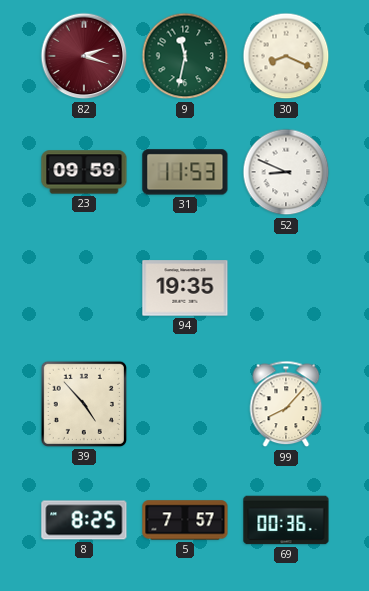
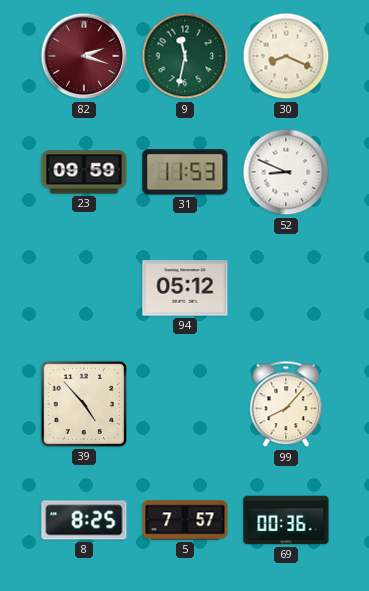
94: 19:35 -> 05:12
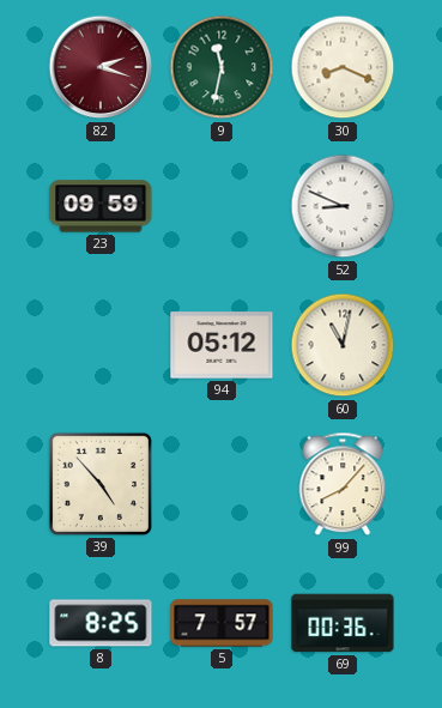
31: 11:53 -> none
60: none -> 11:02
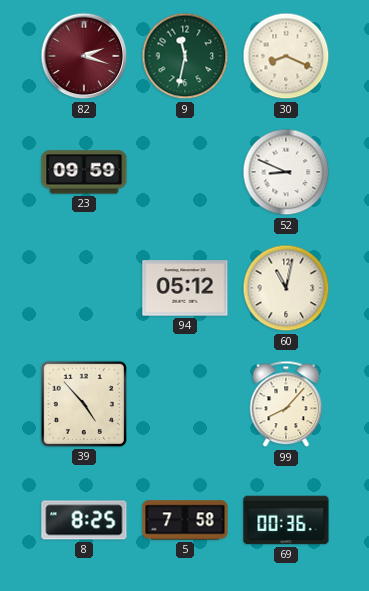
5: 7:57 -> 7:58
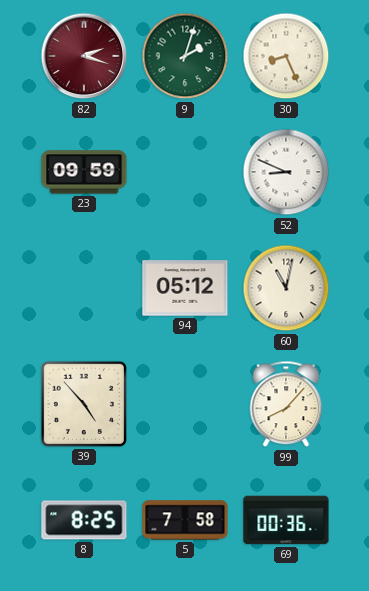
9: 11:32 -> 2:03
30: 8:19 -> 8:26
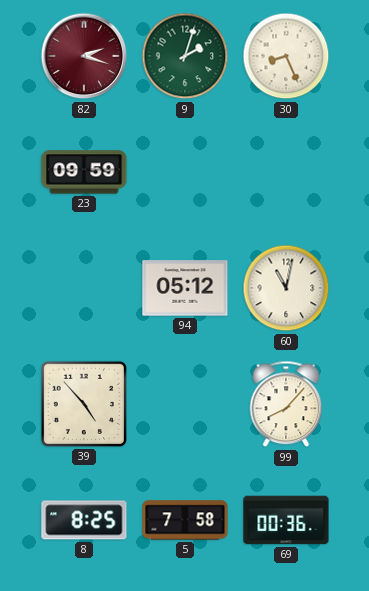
52: 8:49 -> none
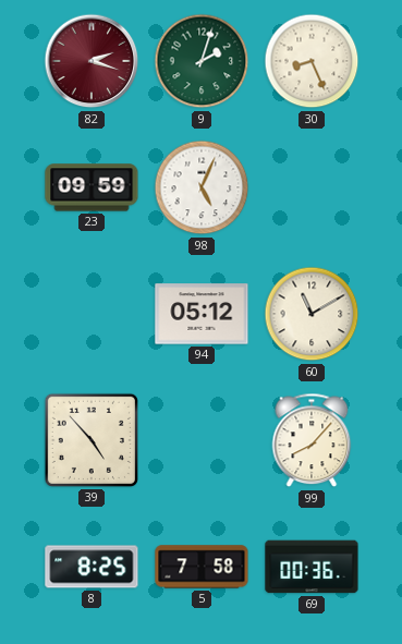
98: none -> 5:04
60: 11:02 -> 11:10
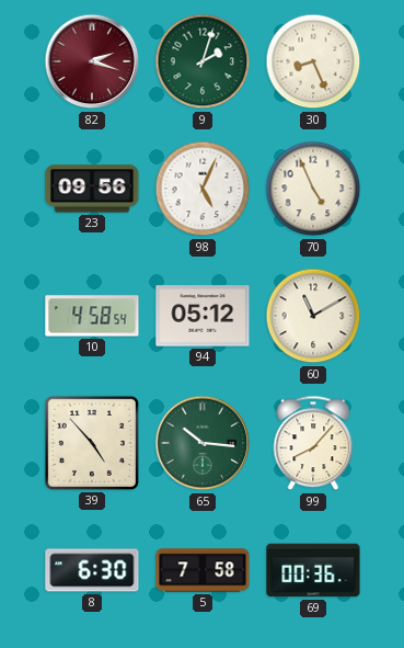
23: 09:59 -> 09:56
70: none -> 4:56
10: none -> 4:58
65: none -> 10:16
8: 8:25 -> 6:30
